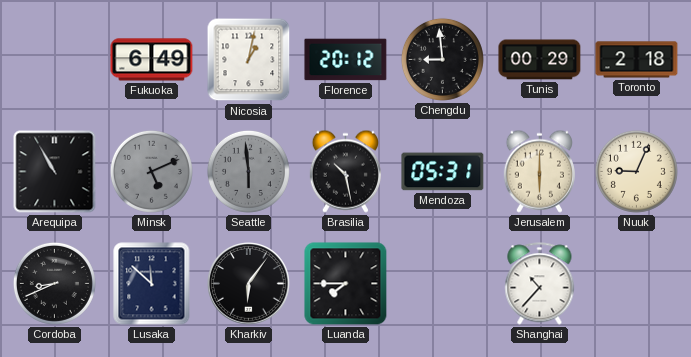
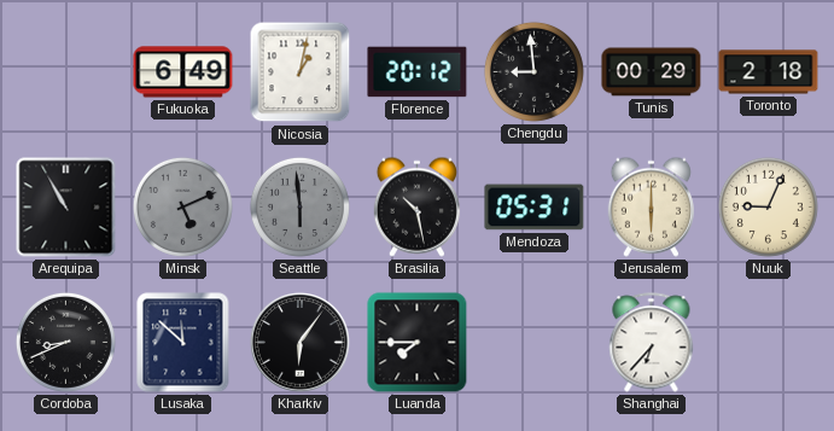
Shanghai: 10:37 -> 6:37
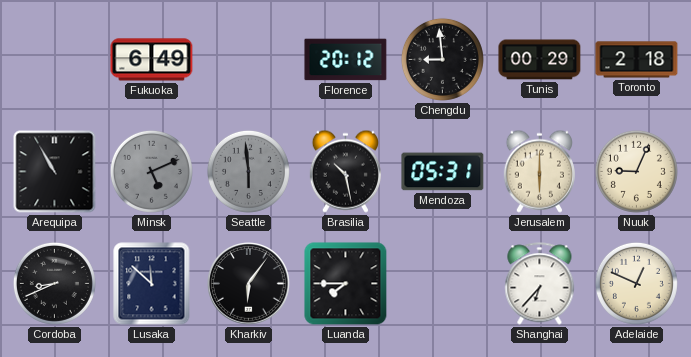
Nicosia: 1:02 -> none
Adelaide: none -> 12:49
